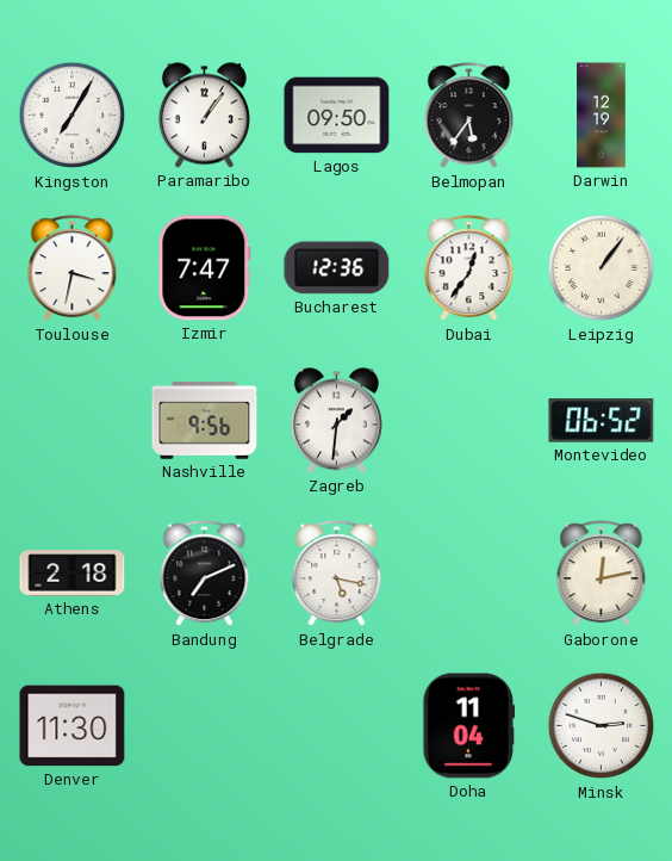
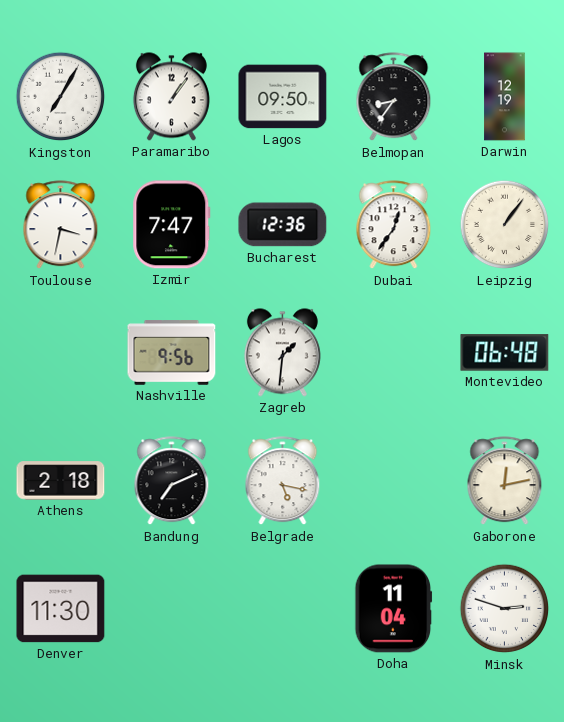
Belmopan: 5:36 -> 8:36
Montevideo: 06:52 -> 06:48
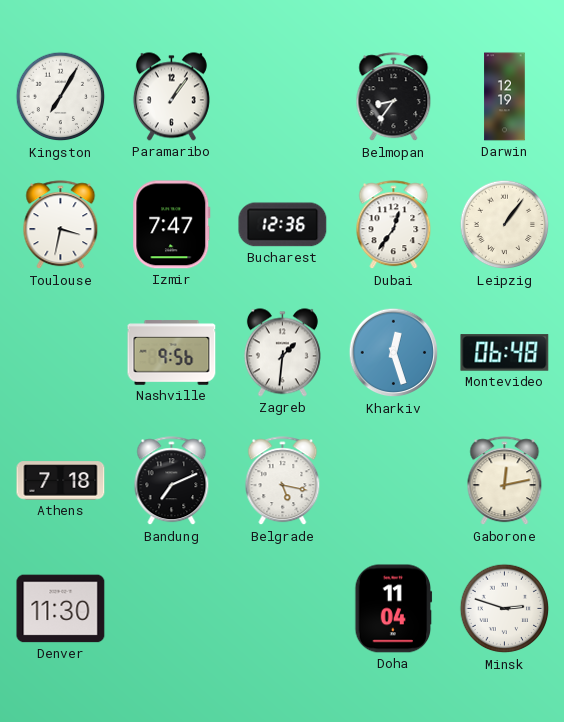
Lagos: 09:50 -> none
Kharkiv: none -> 12:27
Athens: 2:18 -> 7:18
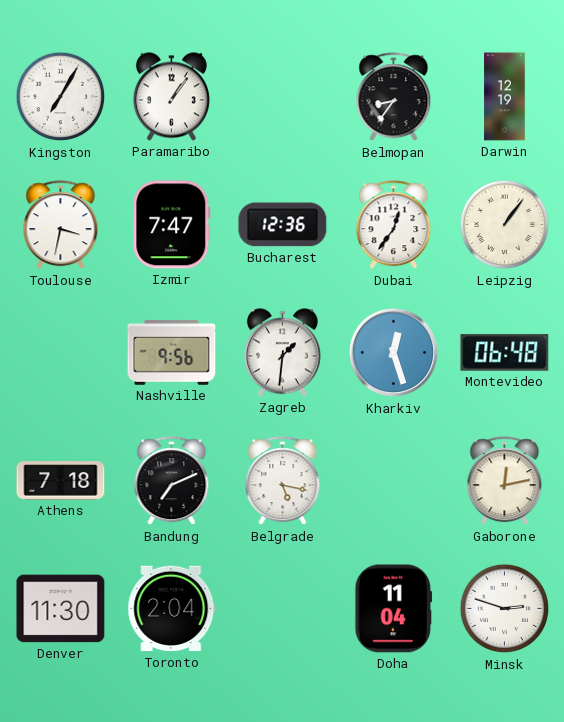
Toronto: none -> 2:04
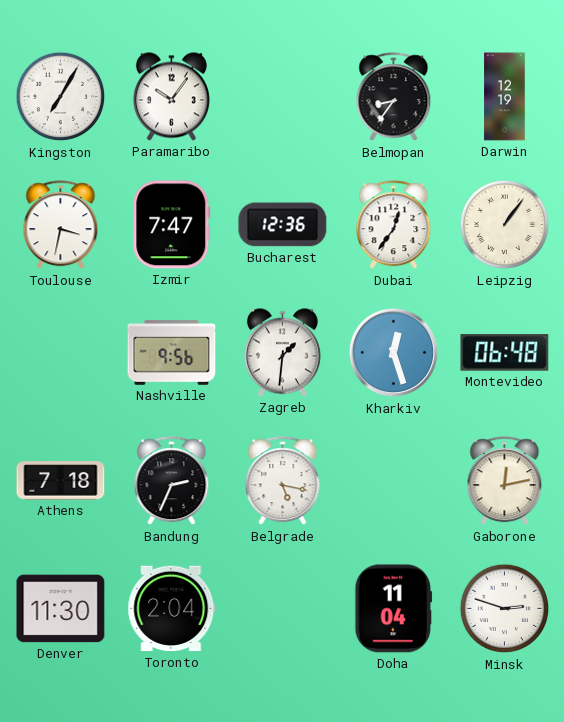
Paramaribo: 1:06 -> 10:06
Bandung: 7:11 -> 2:34
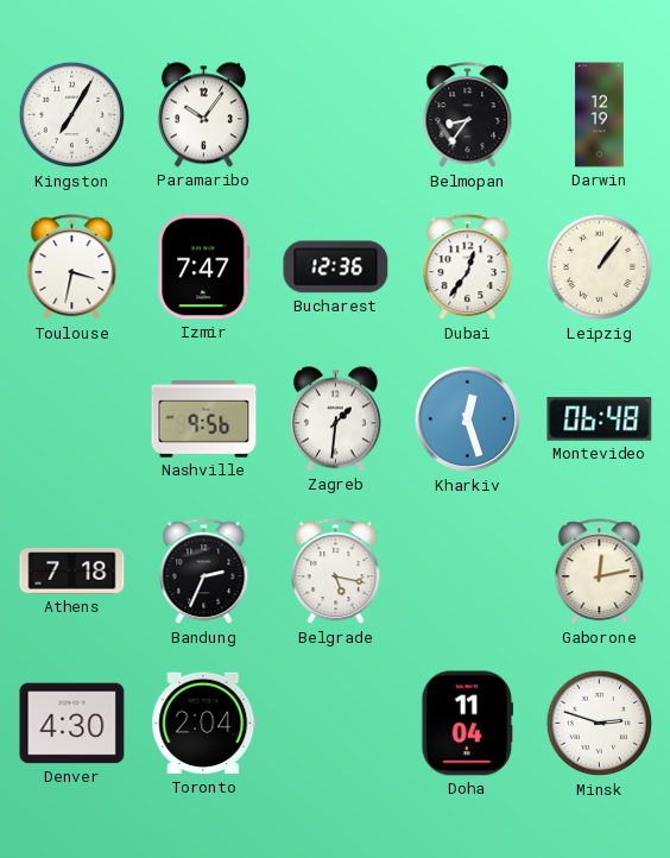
Denver: 11:30 -> 4:30
